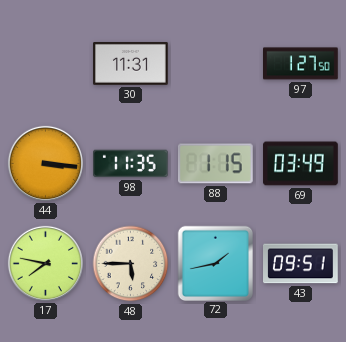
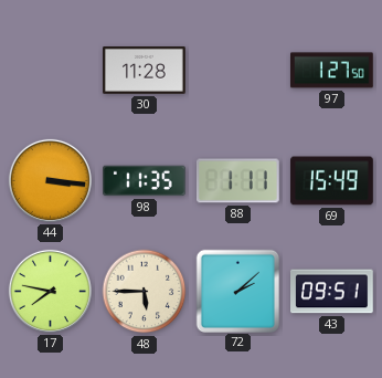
30: 11:31 -> 11:28
88: 1:15 -> 1:11
69: 03:49 -> 15:49
72: 1:43 -> 2:08
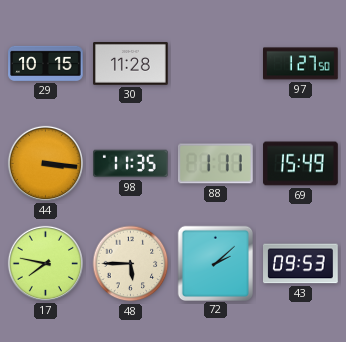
29: none -> 10:15
43: 09:51 -> 09:53
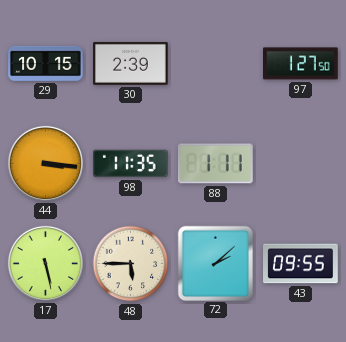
30: 11:28 -> 2:39
69: 15:49 -> none
17: 7:47 -> 5:28
43: 09:53 -> 09:55
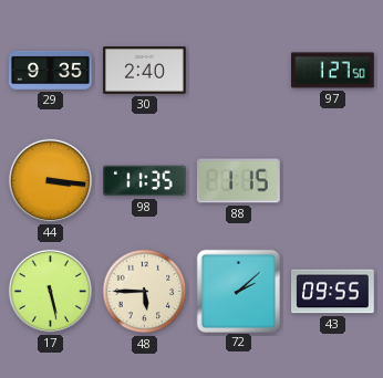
29: 10:15 -> 9:35
30: 2:39 -> 2:40
88: 1:11 -> 1:15
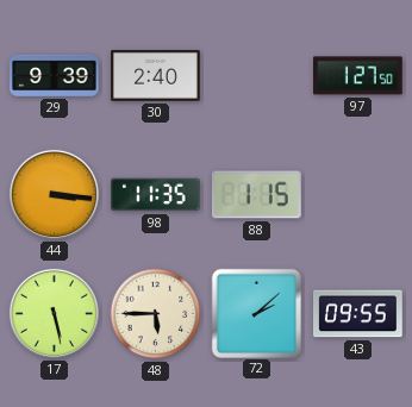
29: 9:35 -> 9:39
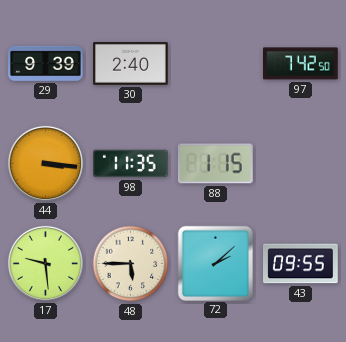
97: 1:27 -> 7:42
17: 5:28 -> 9:29
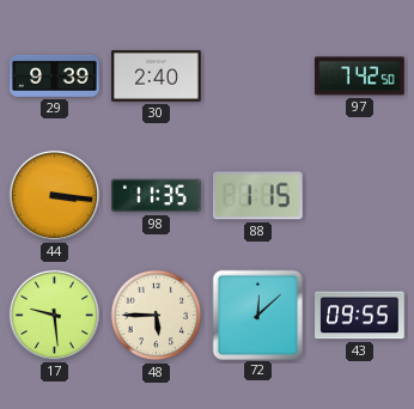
72: 2:08 -> 12:08
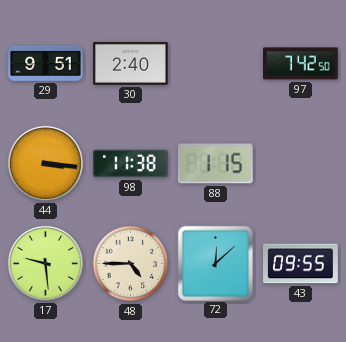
29: 9:39 -> 9:51
98: 11:35 -> 11:38
48: 5:45 -> 4:45
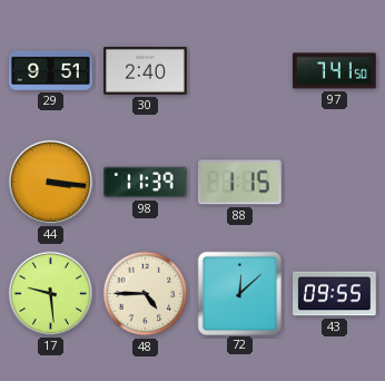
97: 7:42 -> 7:41
98: 11:38 -> 11:39
